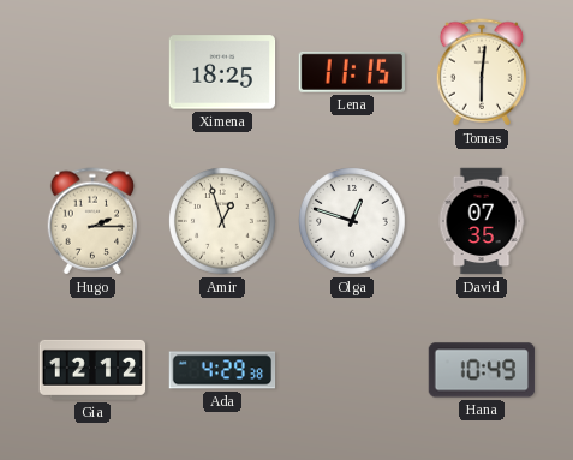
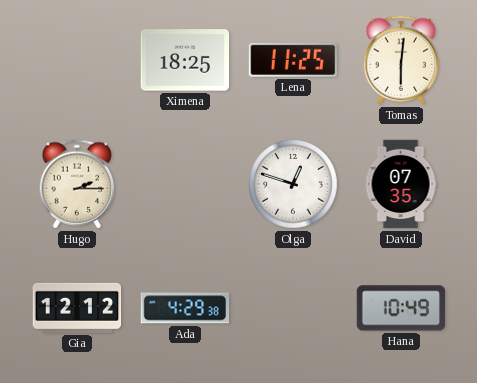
Lena: 11:15 -> 11:25
Amir: 12:57 -> none
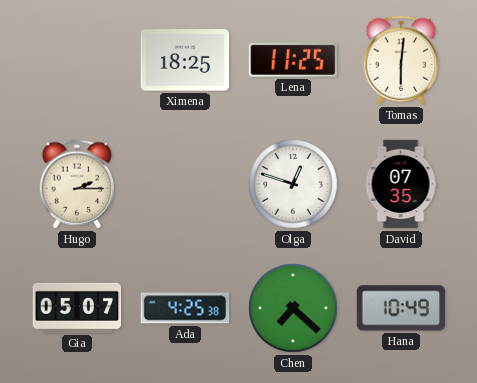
Gia: 12:12 -> 05:07
Ada: 4:29 -> 4:25
Chen: none -> 7:22
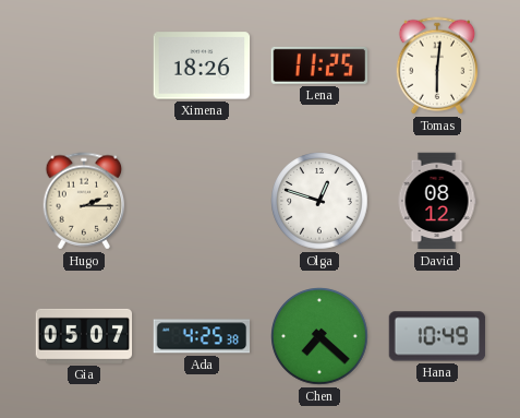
Ximena: 18:25 -> 18:26
David: 07:35 -> 08:12
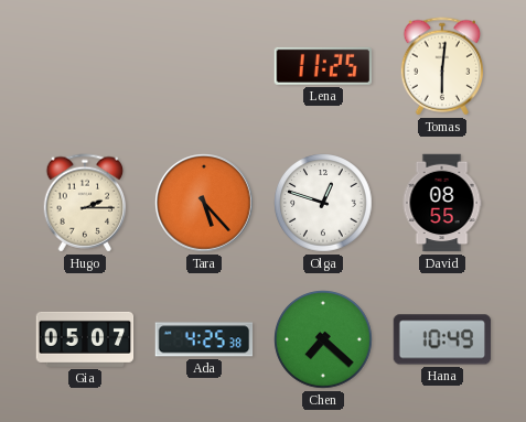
Ximena: 18:26 -> none
Tara: none -> 5:23
David: 08:12 -> 08:55
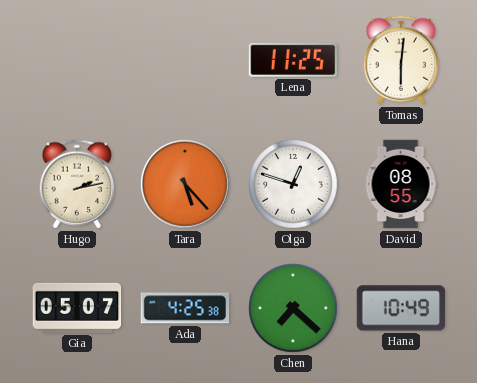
Hugo: 2:15 -> 2:13
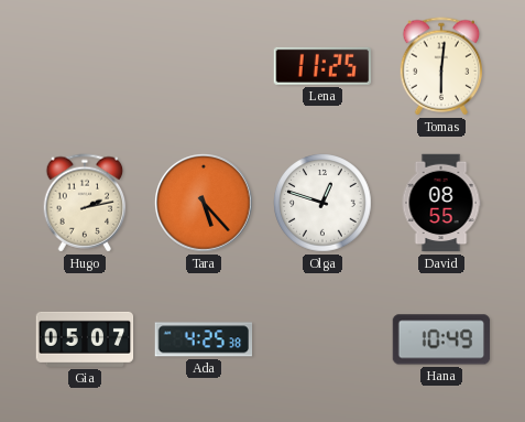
Chen: 7:22 -> none
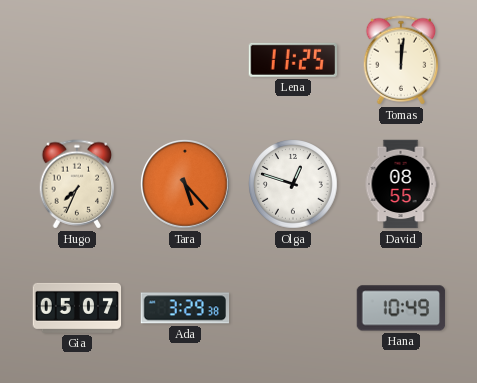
Tomas: 6:01 -> 12:01
Hugo: 2:13 -> 7:34
Ada: 4:25 -> 3:29
